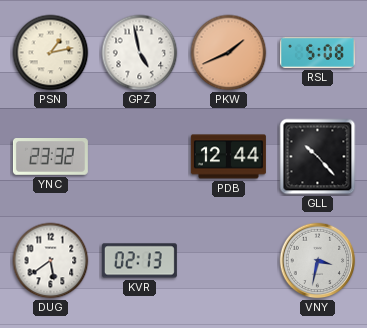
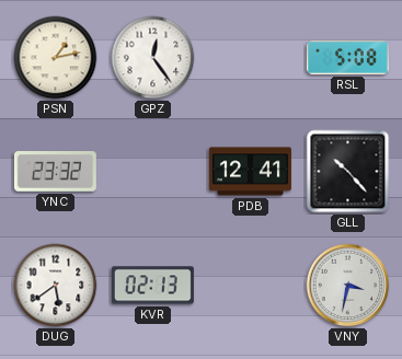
GPZ: 4:58 -> 12:24
PKW: 1:41 -> none
PDB: 12:44 -> 12:41
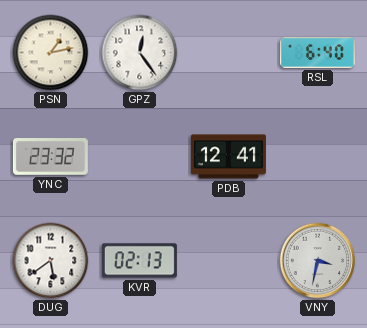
RSL: 5:08 -> 6:40
GLL: 10:23 -> none
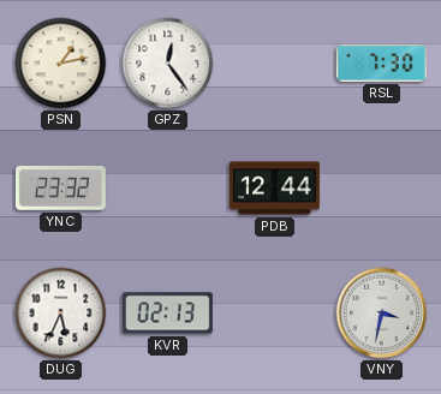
RSL: 6:40 -> 7:30
PDB: 12:41 -> 12:44
DUG: 5:39 -> 5:34
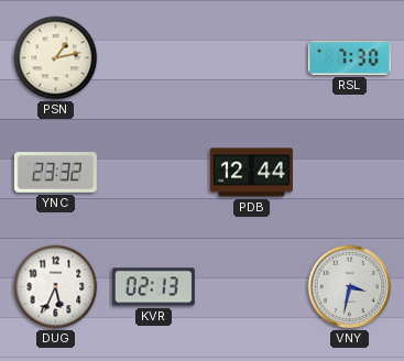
GPZ: 12:24 -> none
